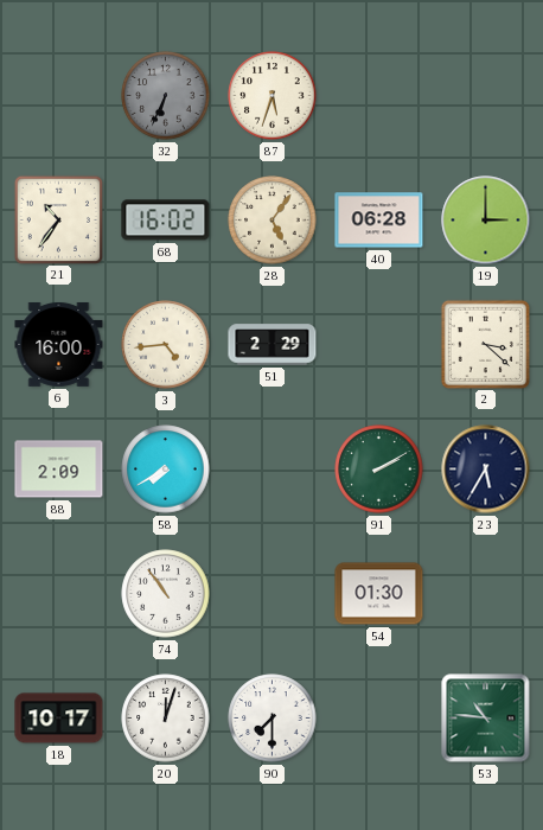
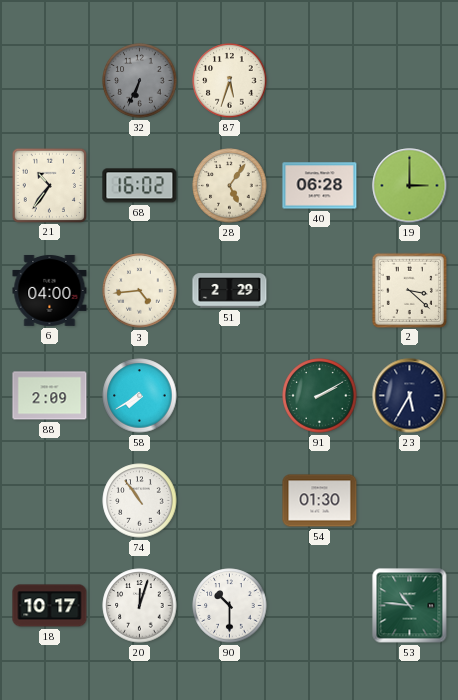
6: 16:00 -> 04:00
90: 7:30 -> 10:30
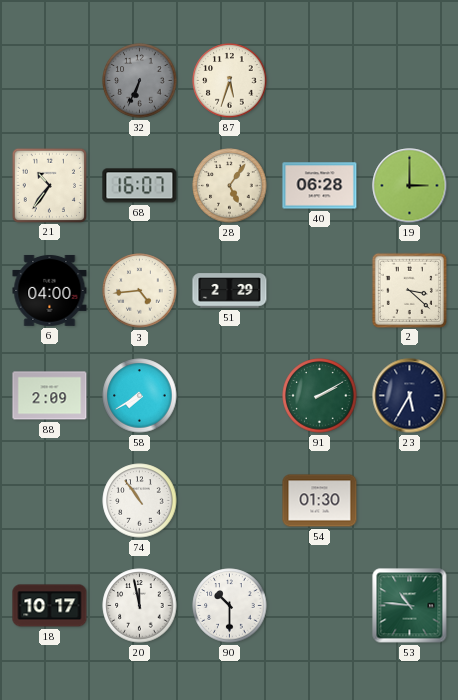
68: 16:02 -> 16:07
20: 12:03 -> 11:58
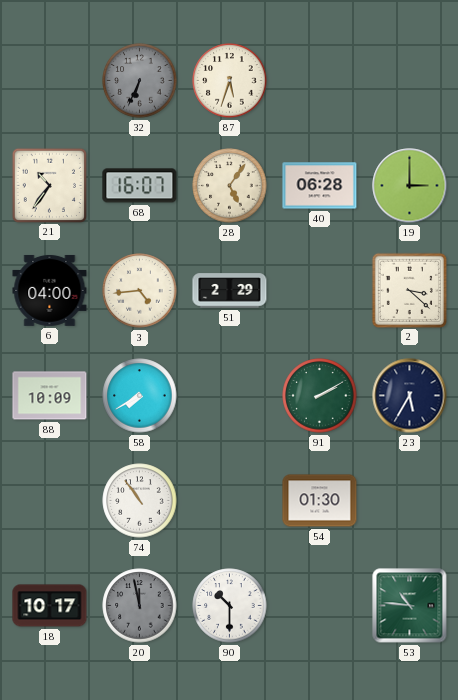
88: 2:09 -> 10:09
20 dial: white -> grey
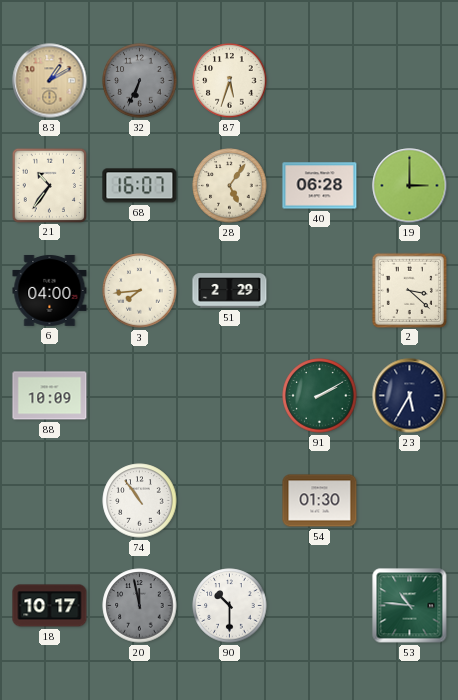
83: none -> 1:10
3: 4:44 -> 7:44
58: 7:40 -> none
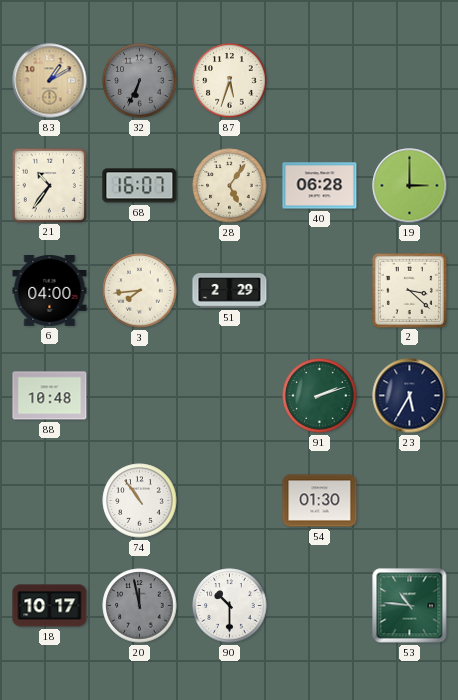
88: 10:09 -> 10:48
91: 2:10 -> 2:12
